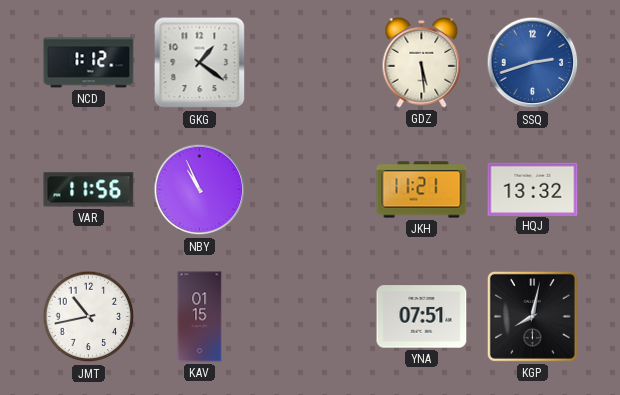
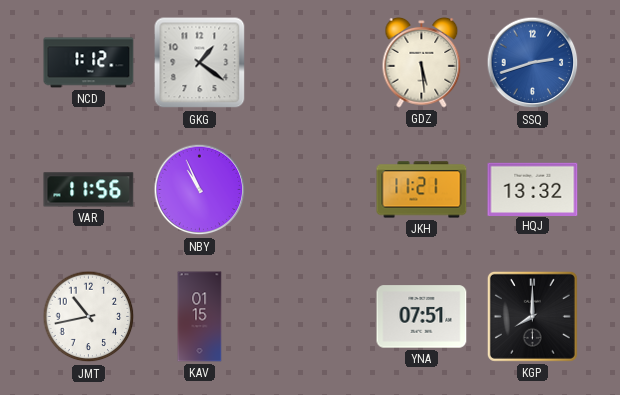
KGP: 8:02 -> 8:00
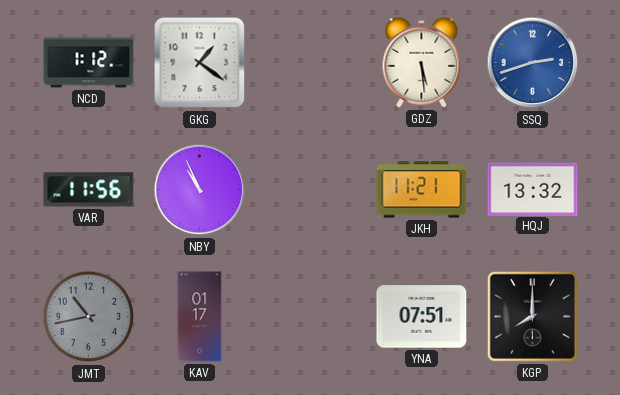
JMT dial: white -> grey
KAV: 01:15 -> 01:17
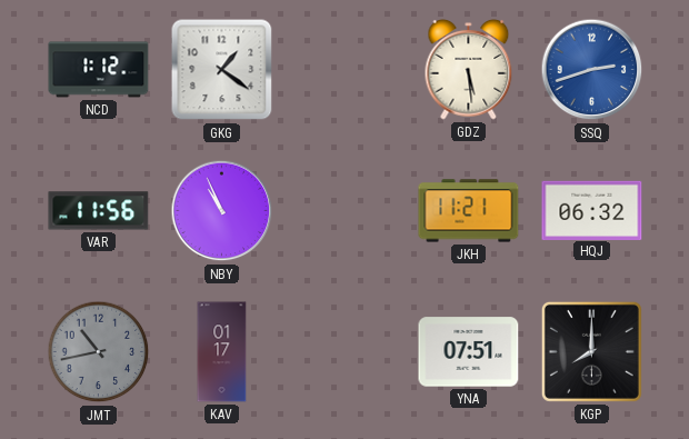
HQJ: 13:32 -> 06:32
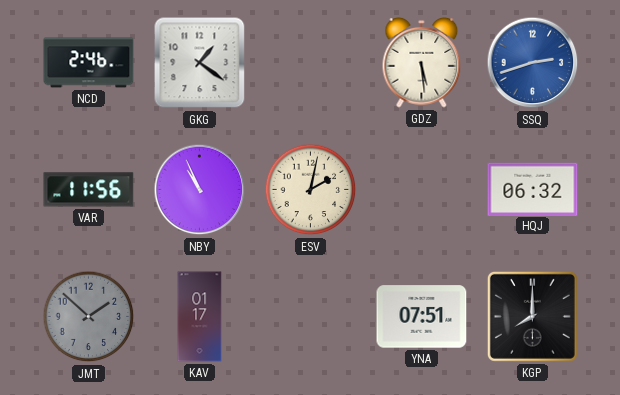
NCD: 1:12 -> 2:46
ESV: none -> 2:02
JKH: 11:21 -> none
JMT: 10:43 -> 1:52
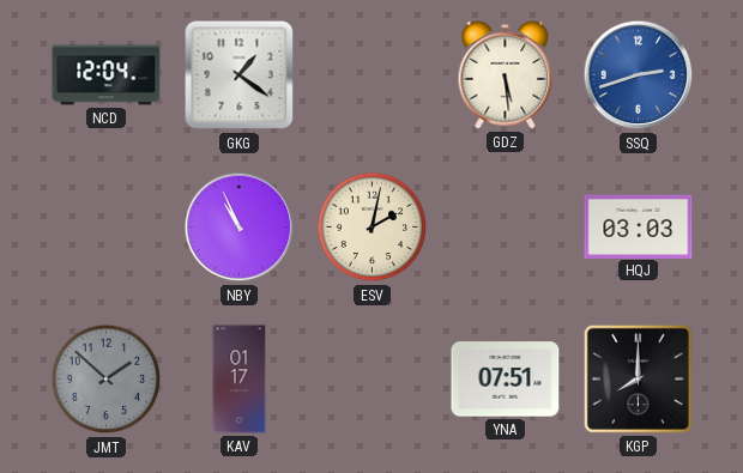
NCD: 2:46 -> 12:04
VAR: 11:56 -> none
HQJ: 06:32 -> 03:03
